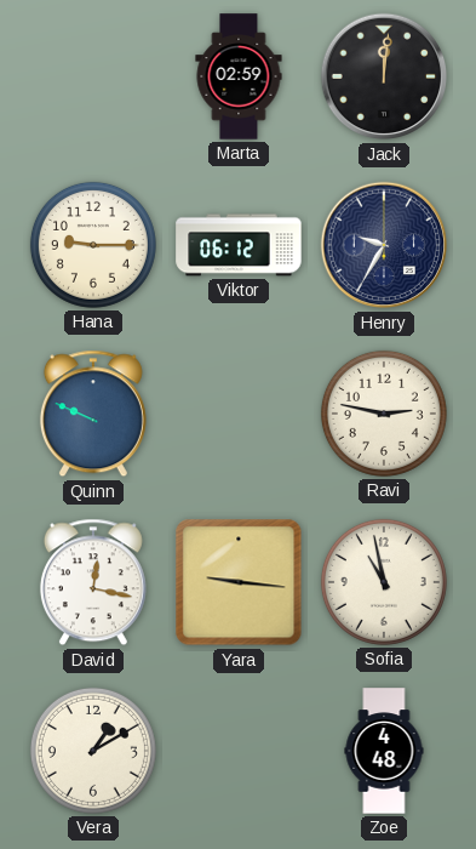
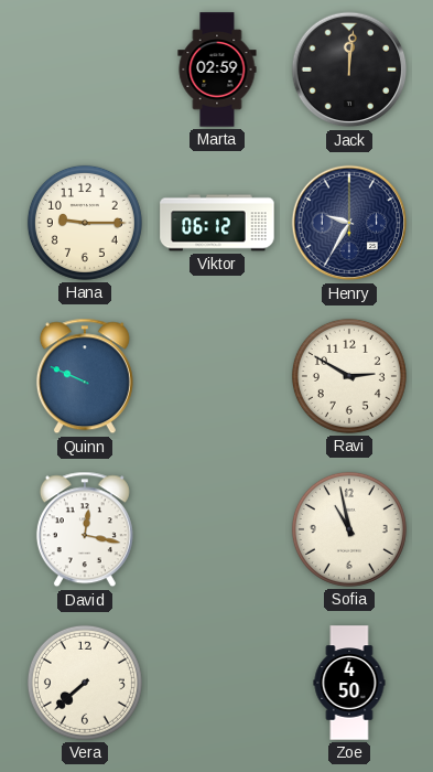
Ravi: 2:47 -> 2:50
Yara: 9:16 -> none
Vera: 1:10 -> 7:38
Zoe: 4:48 -> 4:50
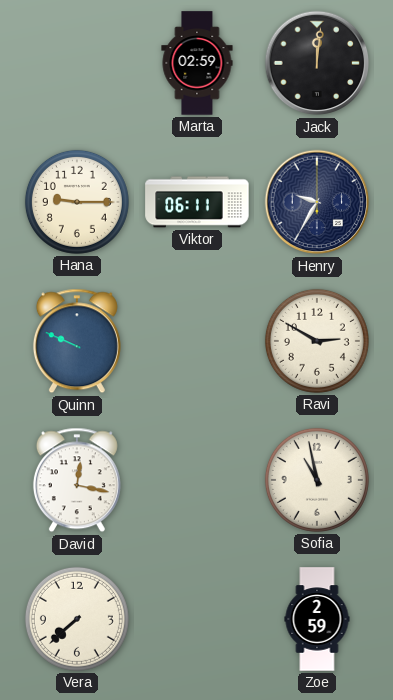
Viktor: 06:12 -> 06:11
Zoe: 4:50 -> 2:59
